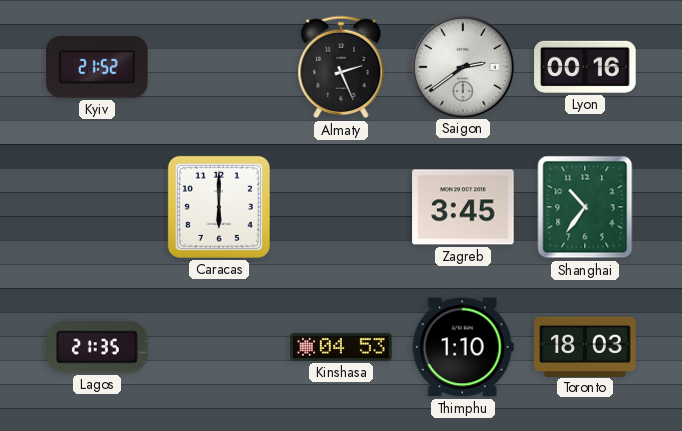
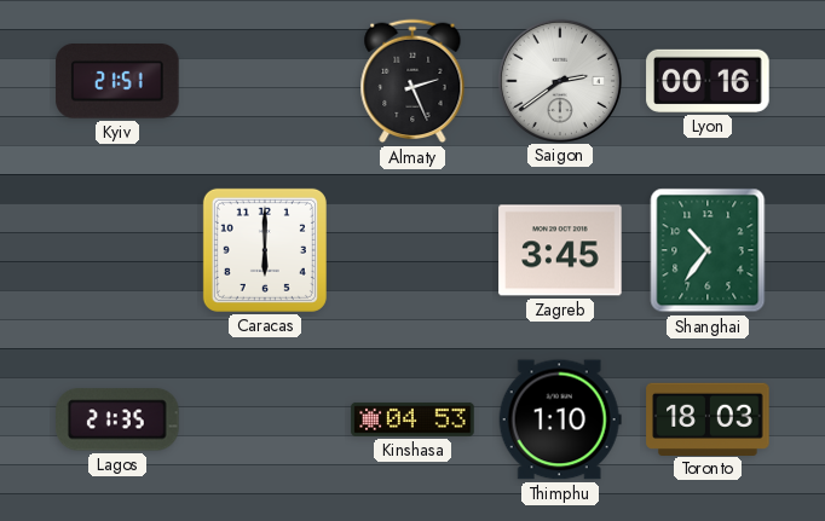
Kyiv: 21:52 -> 21:51
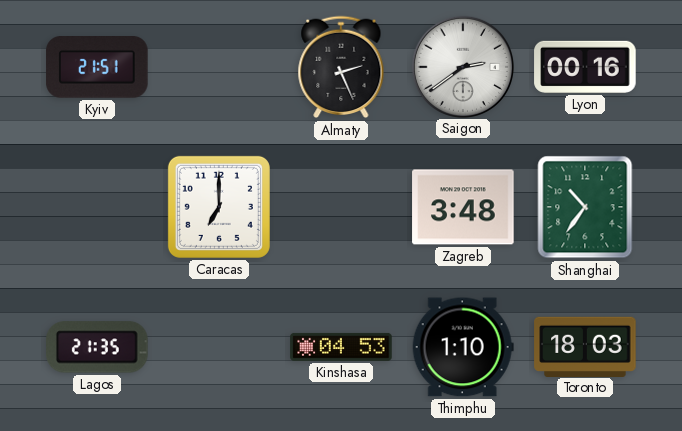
Caracas: 6:00 -> 7:00
Zagreb: 3:45 -> 3:48
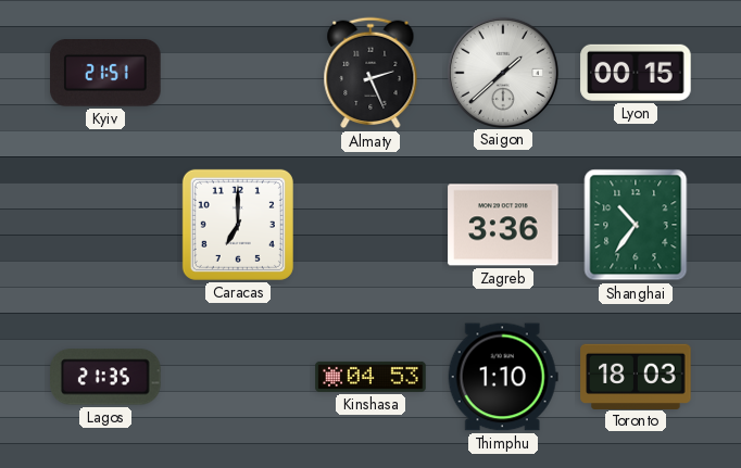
Saigon: 2:39 -> 1:38
Lyon: 00:16 -> 00:15
Zagreb: 3:48 -> 3:36
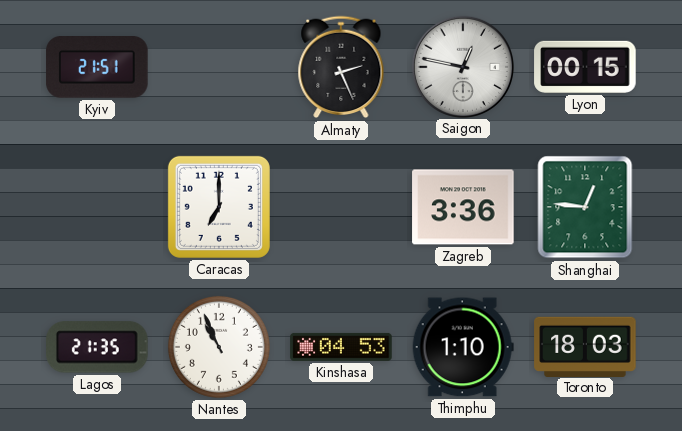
Saigon: 1:38 -> 12:47
Shanghai: 10:36 -> 12:46
Nantes: none -> 10:56
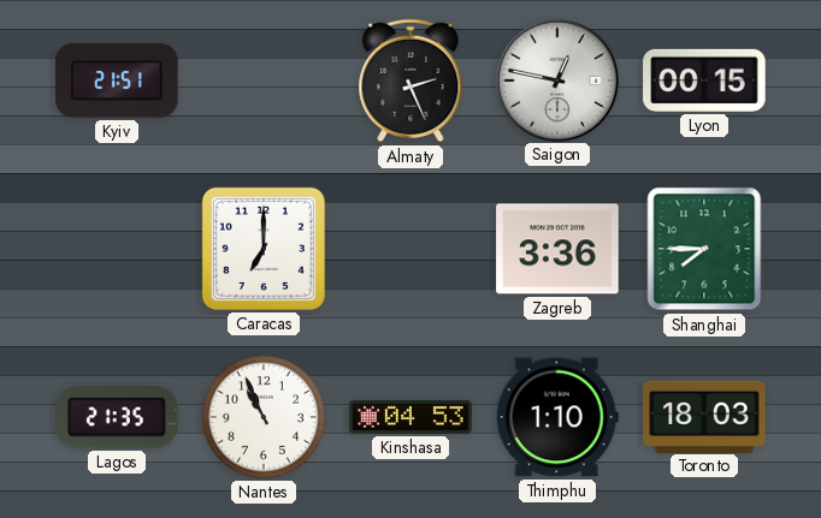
Shanghai: 12:46 -> 7:45
